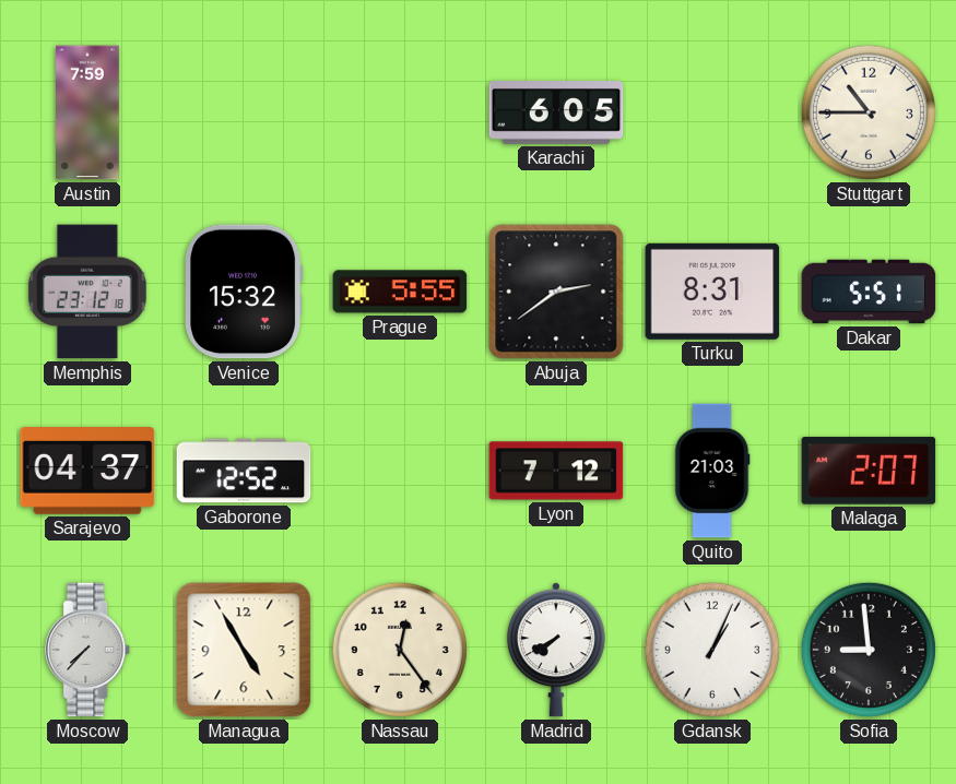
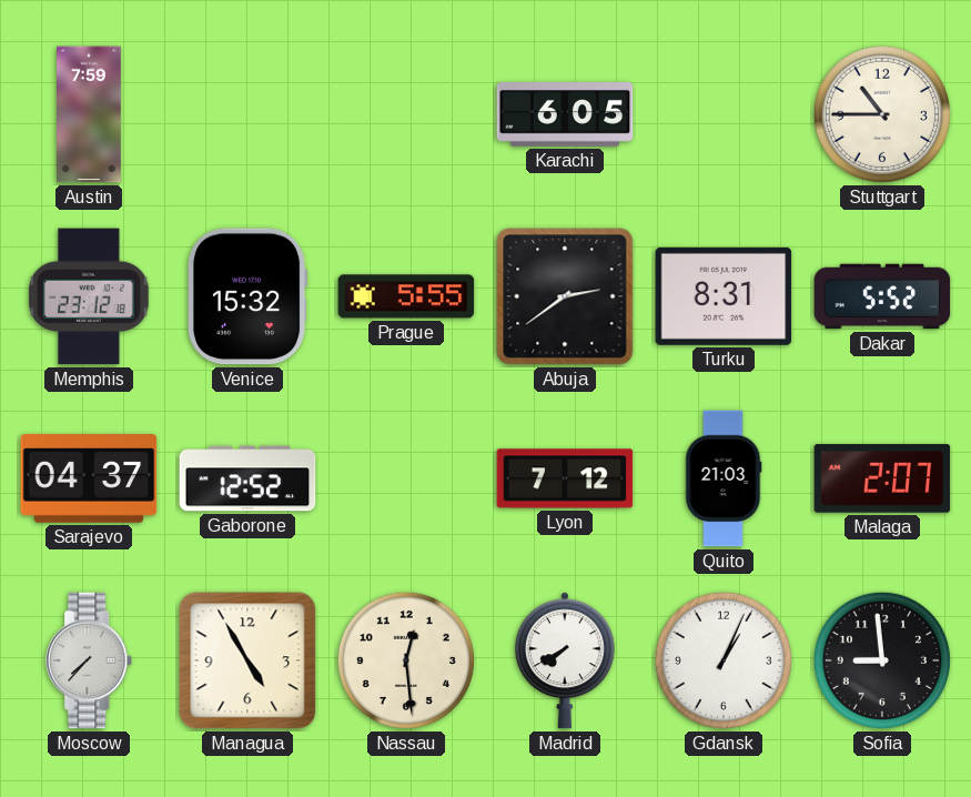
Dakar: 5:51 -> 5:52
Nassau: 12:24 -> 12:29
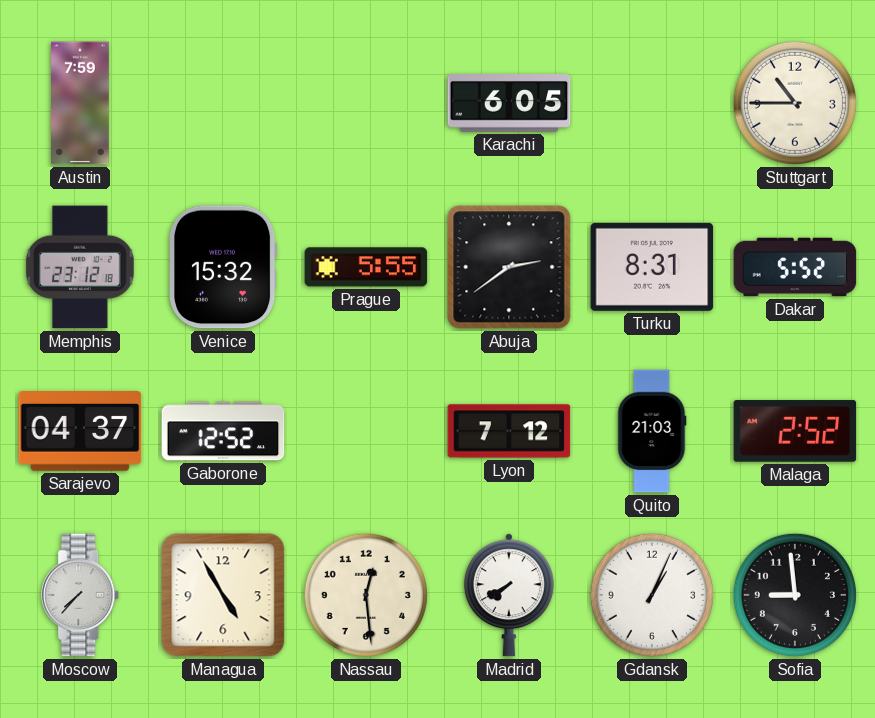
Malaga: 2:07 -> 2:52
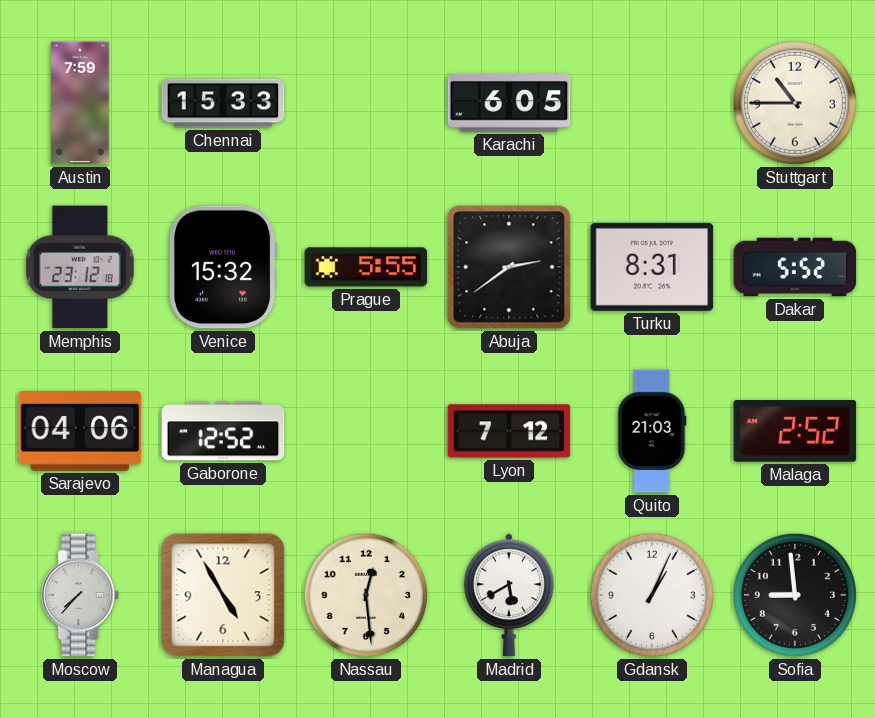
Chennai: none -> 15:33
Sarajevo: 04:37 -> 04:06
Madrid: 7:40 -> 5:40
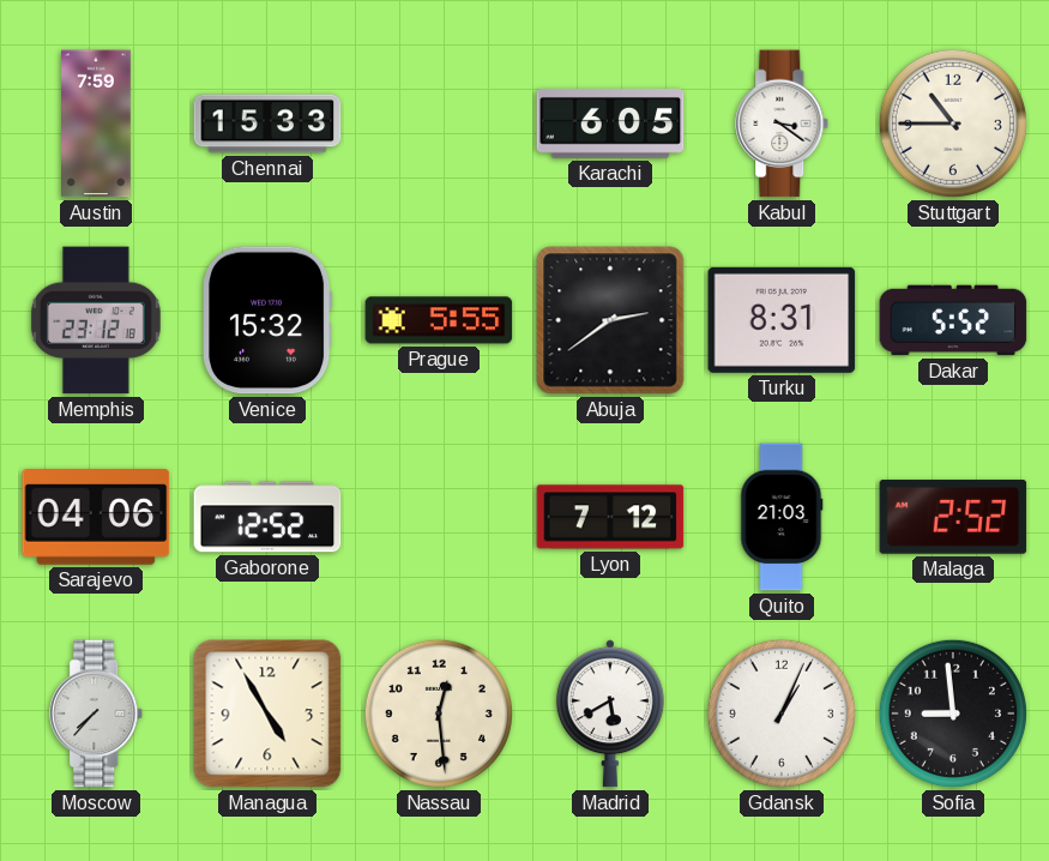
Kabul: none -> 3:21
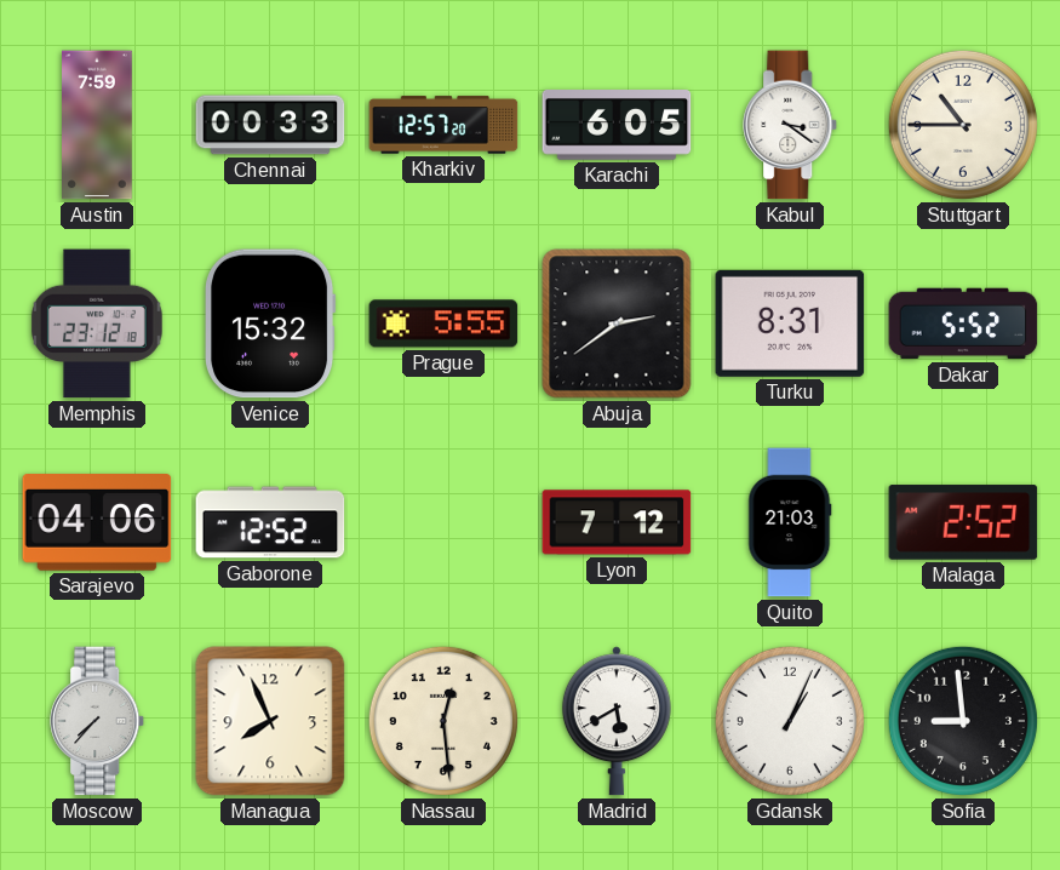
Chennai: 15:33 -> 00:33
Kharkiv: none -> 12:57
Managua: 4:55 -> 7:56
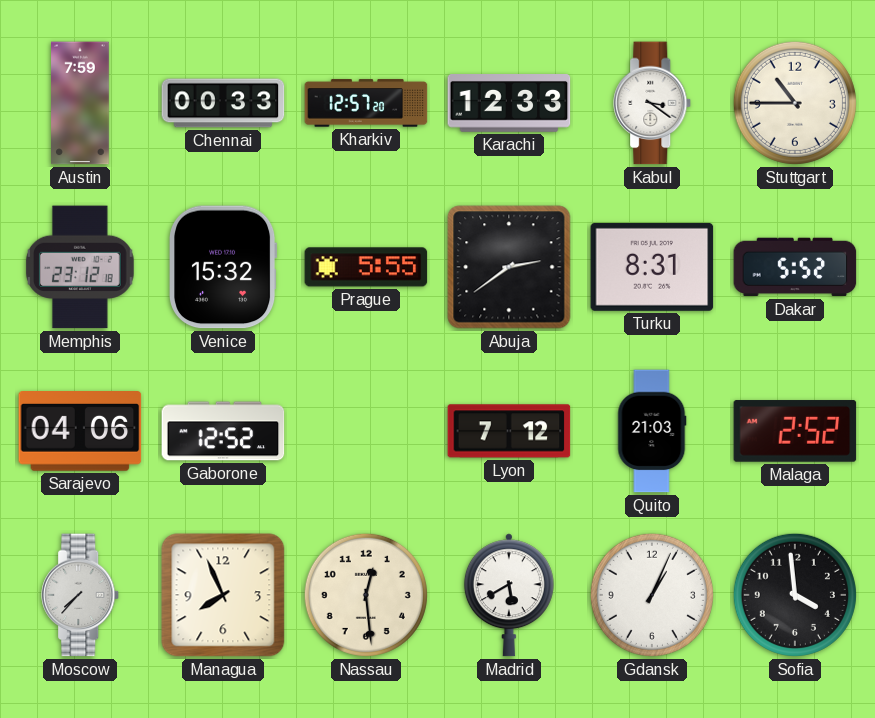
Karachi: 6:05 -> 12:33
Sofia: 8:59 -> 3:59
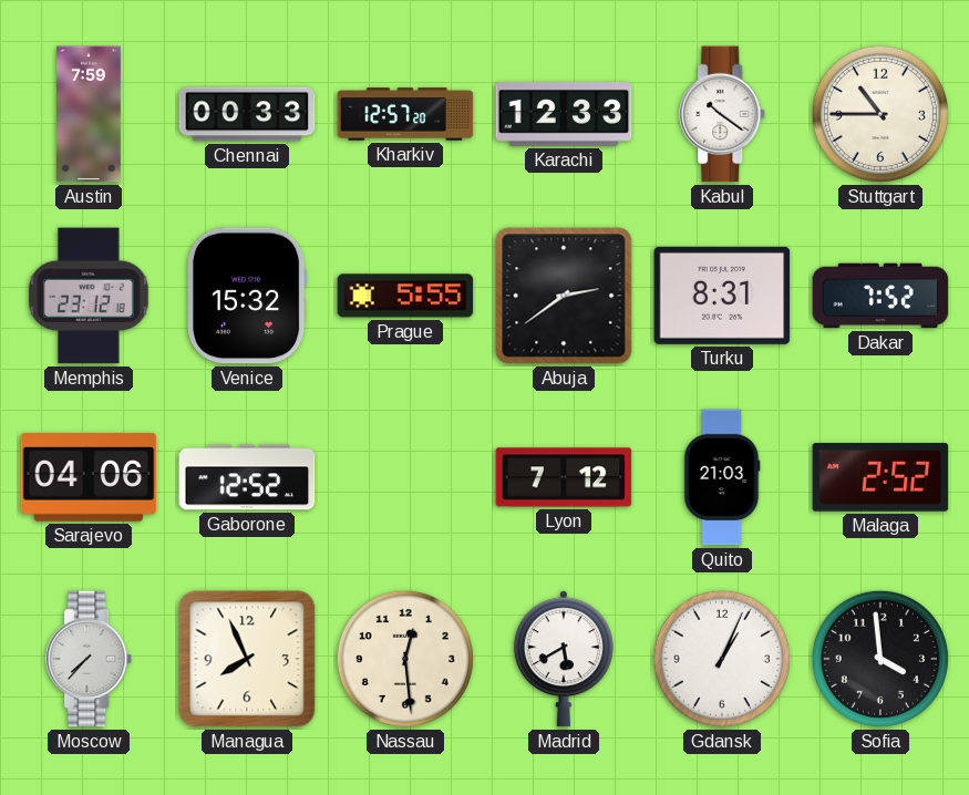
Kabul: 3:21 -> 10:21
Dakar: 5:52 -> 7:52
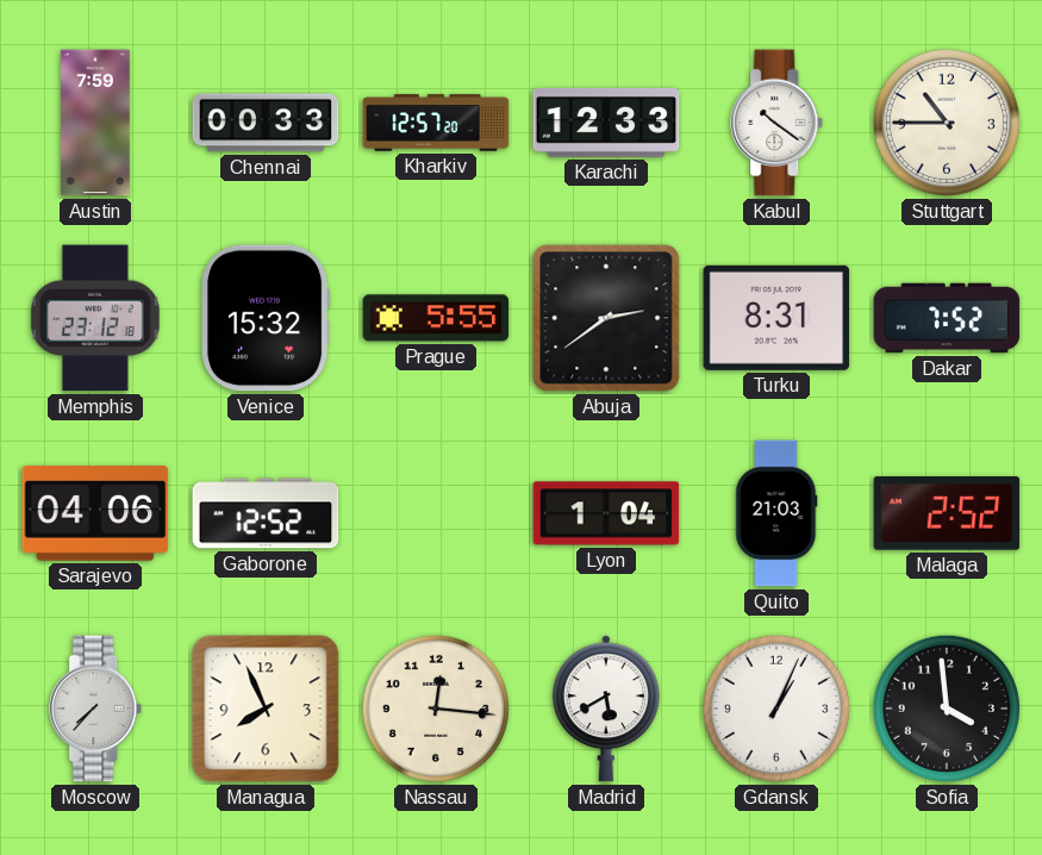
Lyon: 7:12 -> 1:04
Nassau: 12:29 -> 12:16
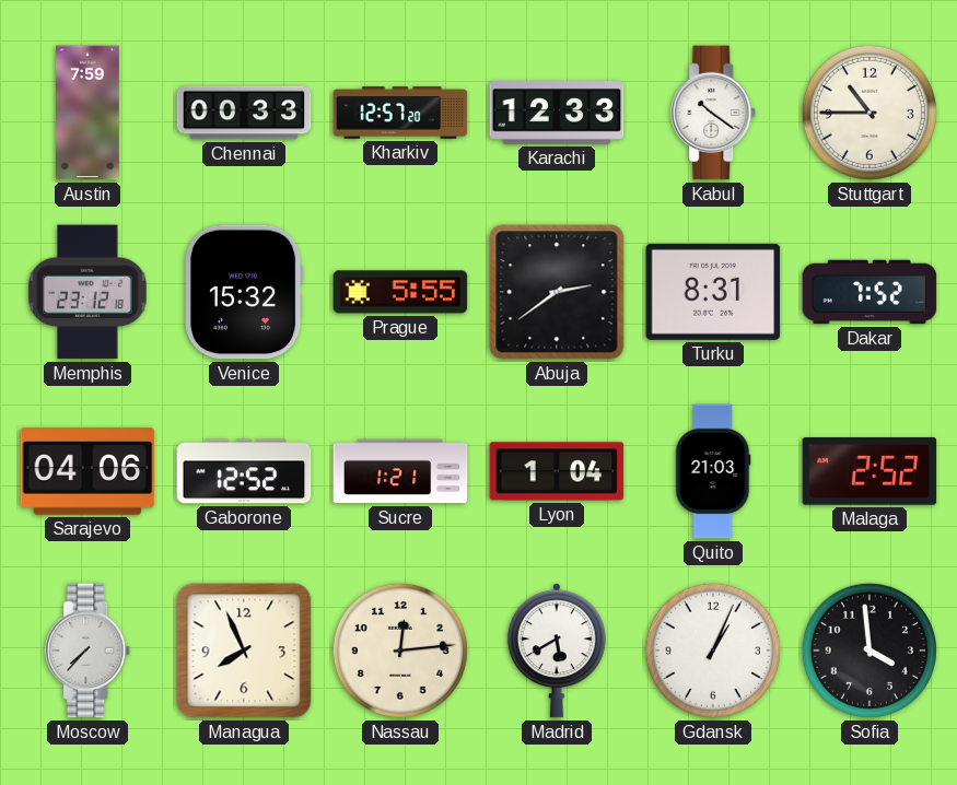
Sucre: none -> 1:21
Nassau: 12:16 -> 12:14
